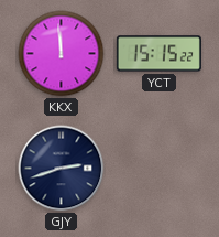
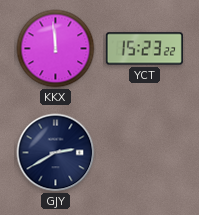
YCT: 15:15 -> 15:23
GJY: 2:42 -> 2:40
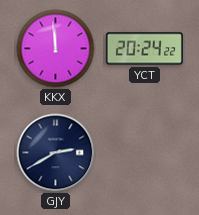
YCT: 15:23 -> 20:24
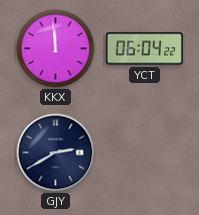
YCT: 20:24 -> 06:04
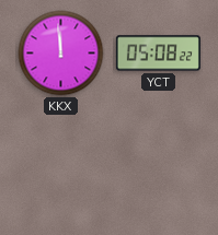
YCT: 06:04 -> 05:08
GJY: 2:40 -> none
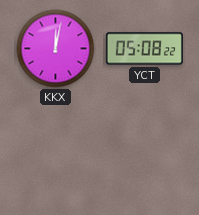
KKX: 11:59 -> 12:02
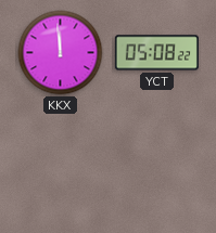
KKX: 12:02 -> 11:59
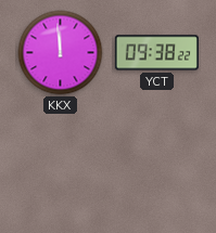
YCT: 05:08 -> 09:38
